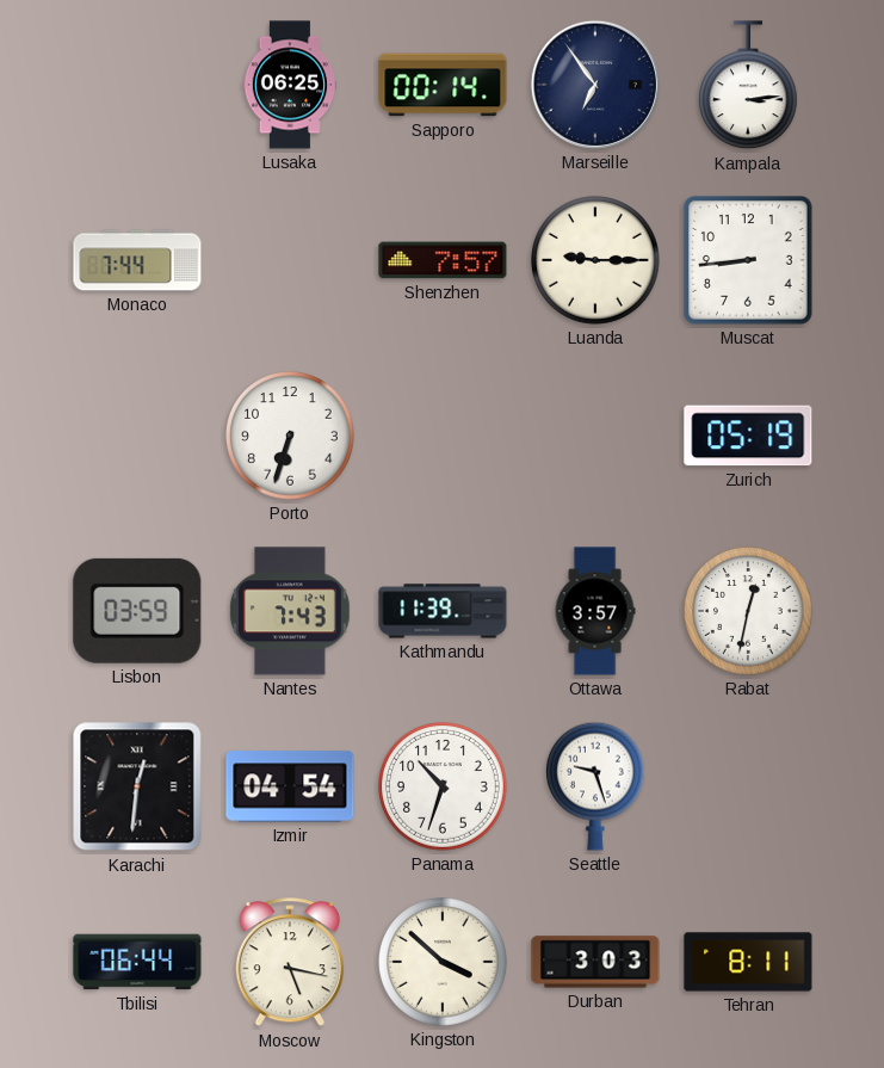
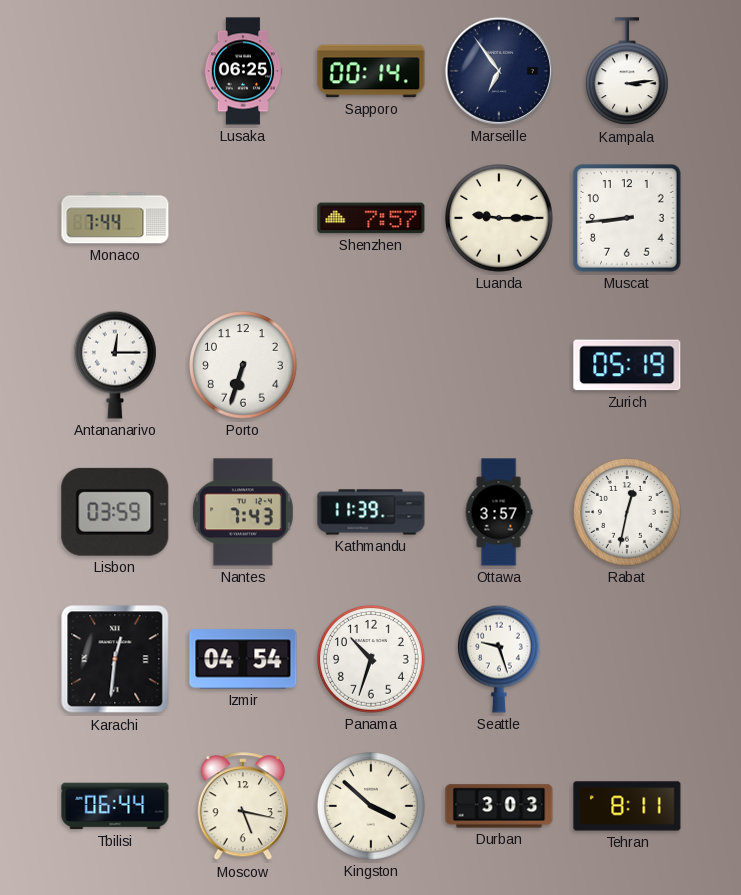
Antananarivo: none -> 12:15
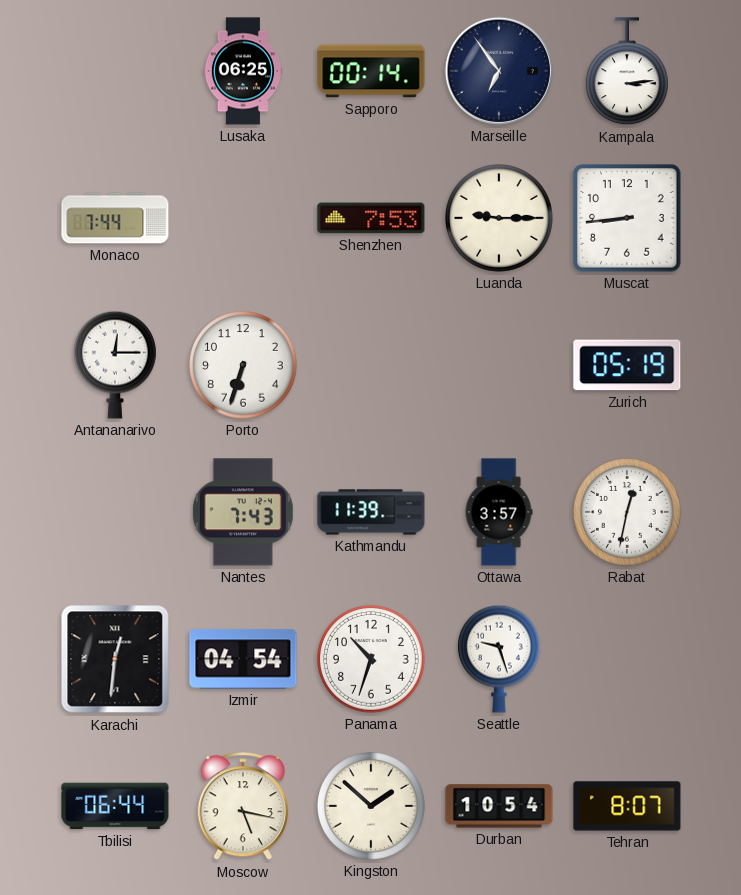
Shenzhen: 7:57 -> 7:53
Lisbon: 03:59 -> none
Kingston: 3:52 -> 1:52
Durban: 3:03 -> 10:54
Tehran: 8:11 -> 8:07
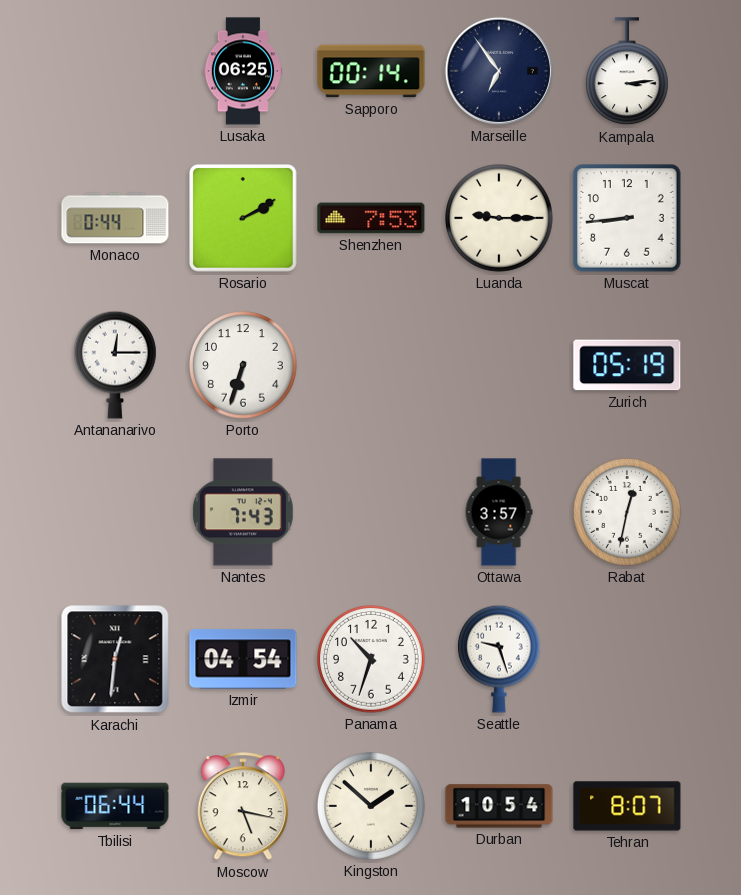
Monaco: 7:44 -> 0:44
Rosario: none -> 2:10
Kathmandu: 11:39 -> none
